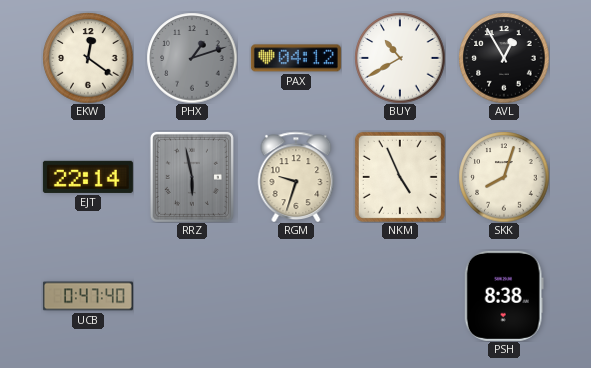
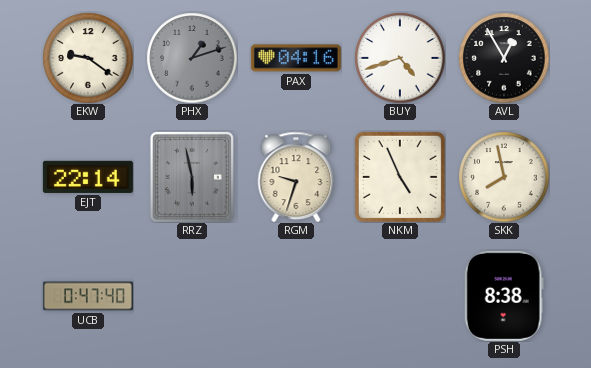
EKW: 12:21 -> 9:21
PAX: 04:12 -> 04:16
BUY: 10:40 -> 4:42
SKK: 8:03 -> 7:58
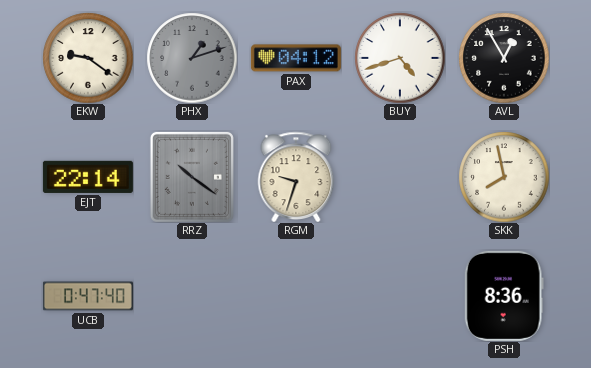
PAX: 04:16 -> 04:12
RRZ: 5:58 -> 10:21
NKM: 4:56 -> none
PSH: 8:38 -> 8:36
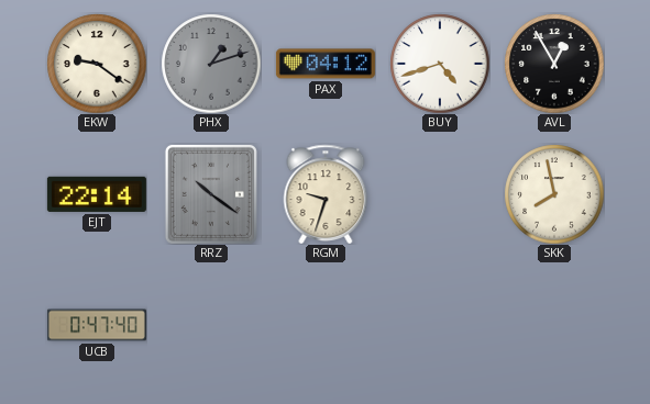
PSH: 8:36 -> none
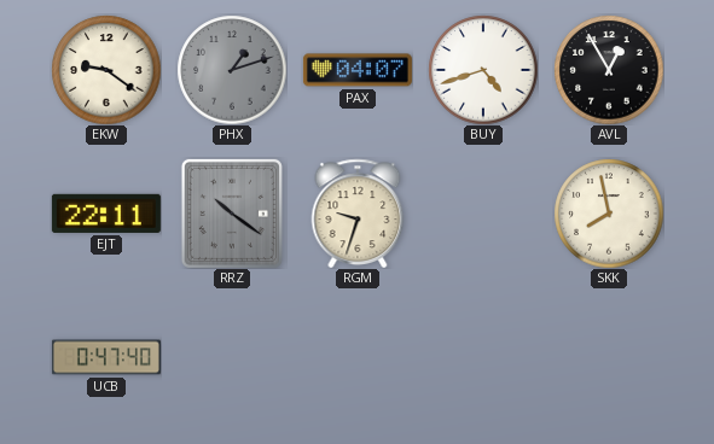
PAX: 04:12 -> 04:07
EJT: 22:14 -> 22:11
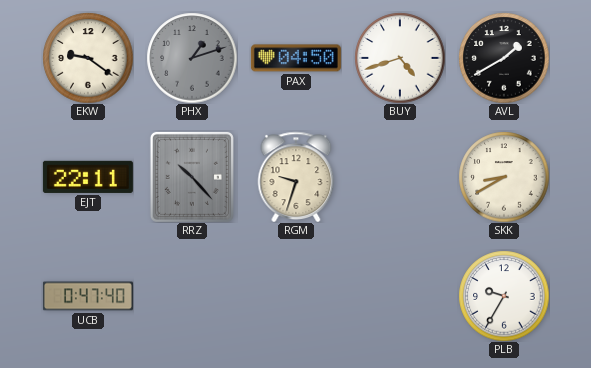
PAX: 04:07 -> 04:50
AVL: 12:55 -> 1:40
RRZ: 10:21 -> 10:23
SKK: 7:58 -> 8:40
PLB: none -> 9:35
